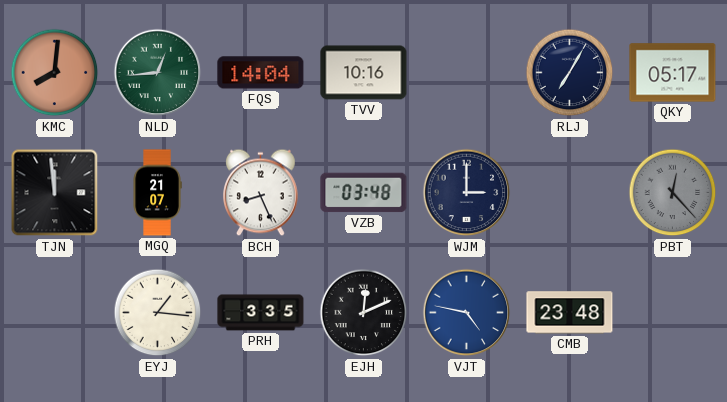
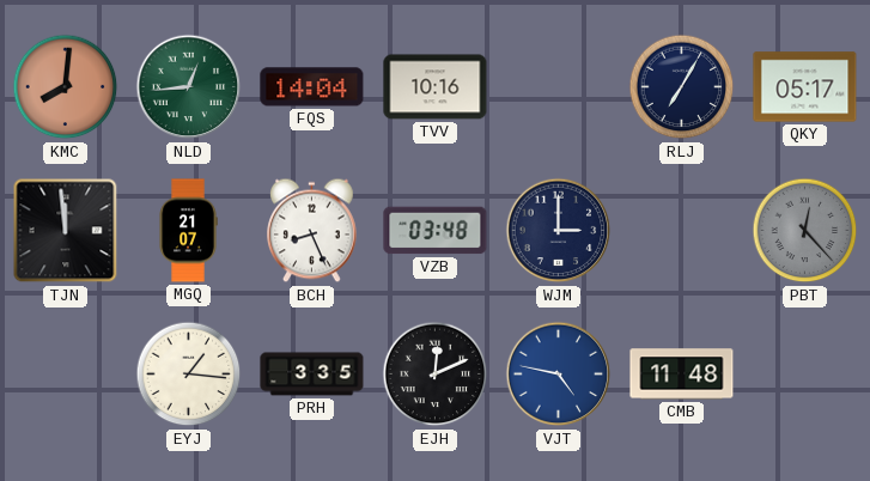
CMB: 23:48 -> 11:48
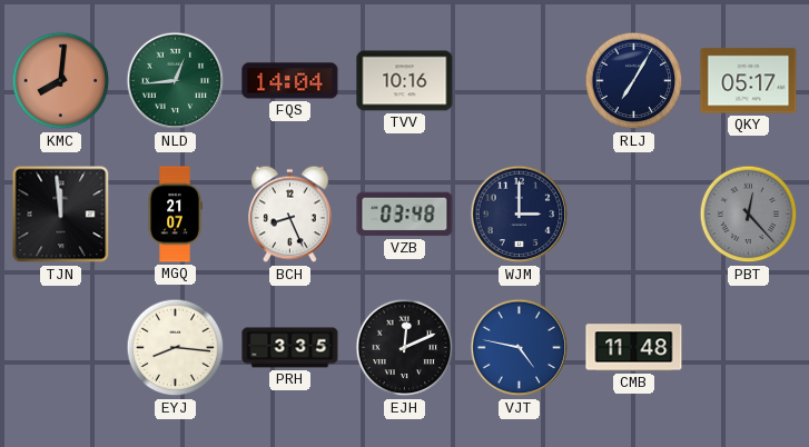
EYJ: 1:16 -> 8:16
